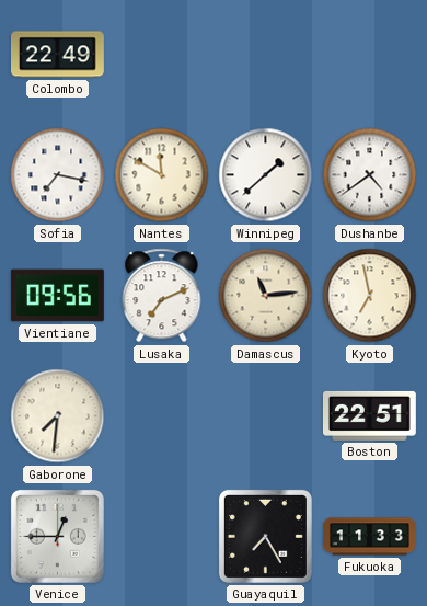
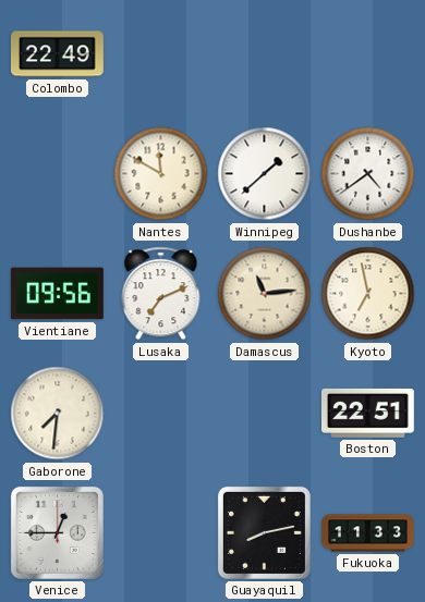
Sofia: 7:17 -> none
Guayaquil: 7:25 -> 8:13
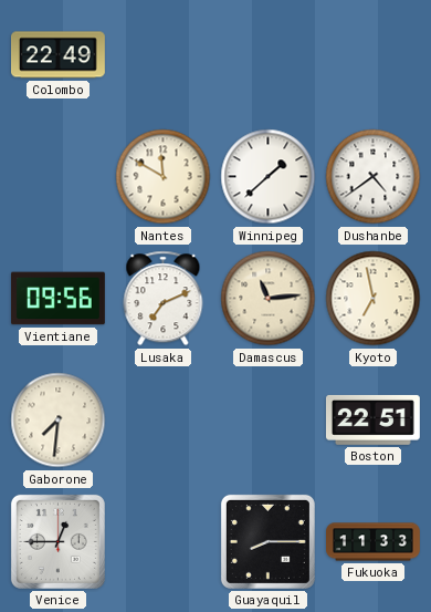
Guayaquil: 8:13 -> 8:15
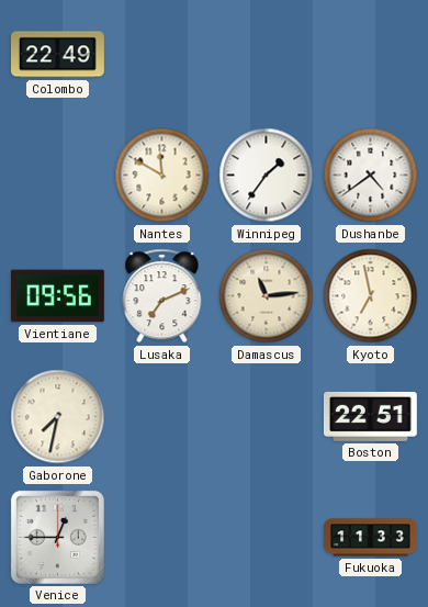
Winnipeg: 1:38 -> 1:36
Gaborone: 7:31 -> 7:32
Guayaquil: 8:15 -> none
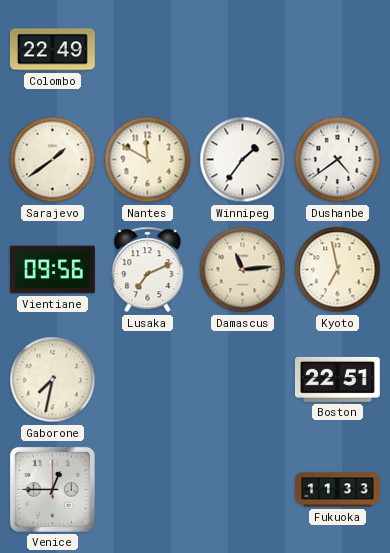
Sarajevo: none -> 1:39
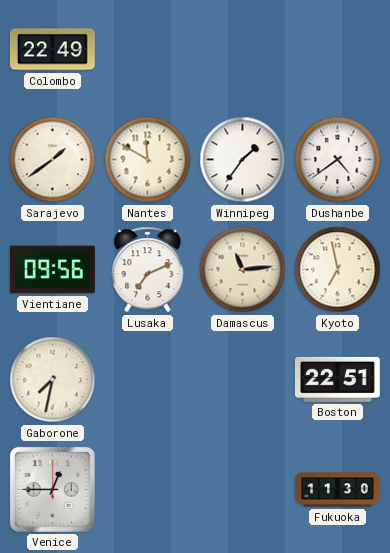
Fukuoka: 11:33 -> 11:30
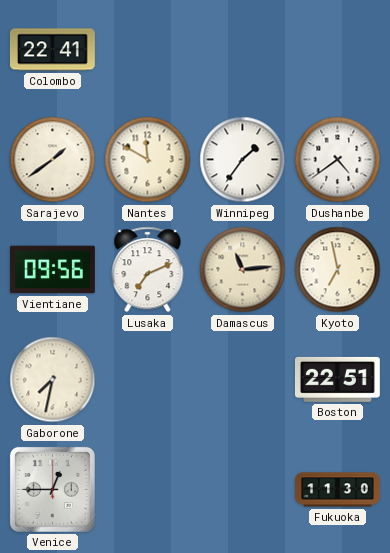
Colombo: 22:49 -> 22:41
